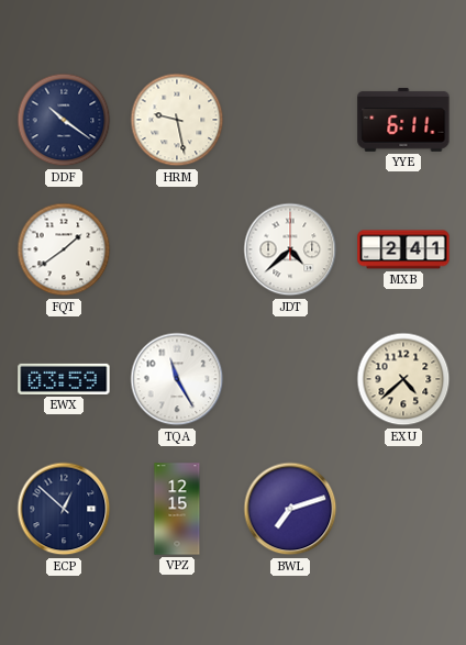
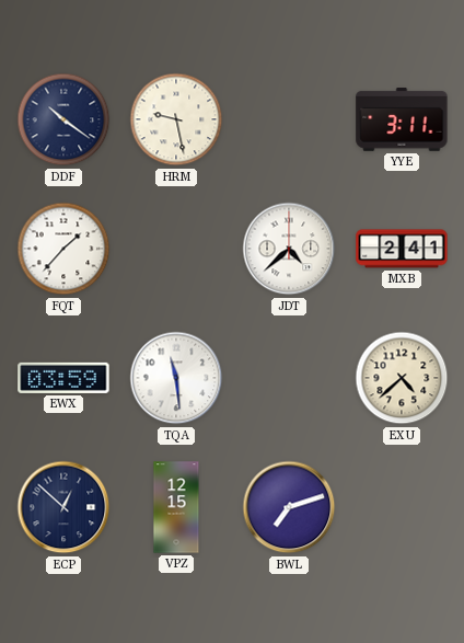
YYE: 6:11 -> 3:11
FQT: 1:39 -> 1:37
TQA: 11:25 -> 11:29
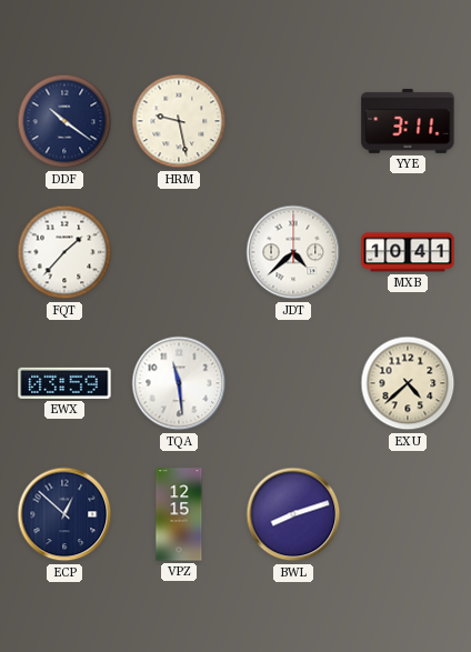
MXB: 2:41 -> 10:41
BWL: 7:12 -> 8:12
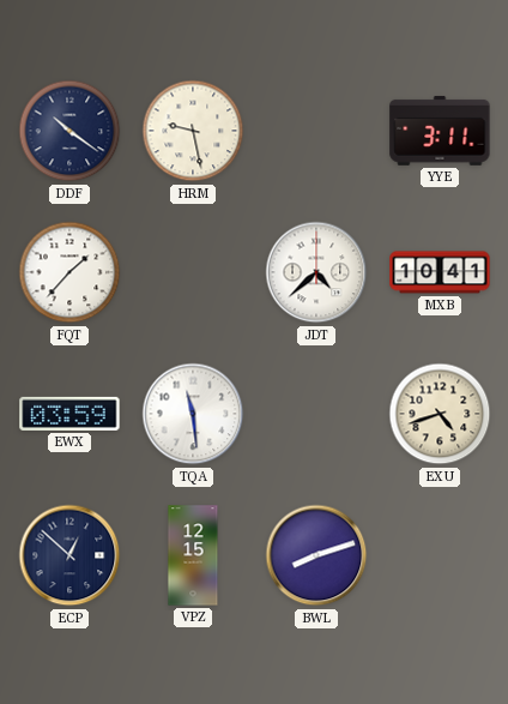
EXU: 4:38 -> 4:42
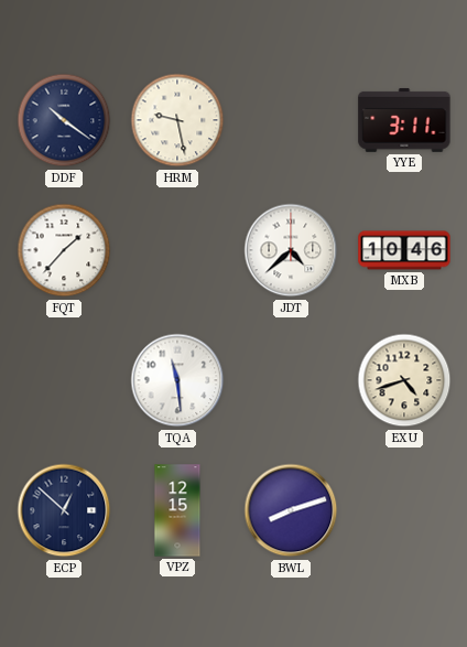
MXB: 10:41 -> 10:46
EWX: 03:59 -> none
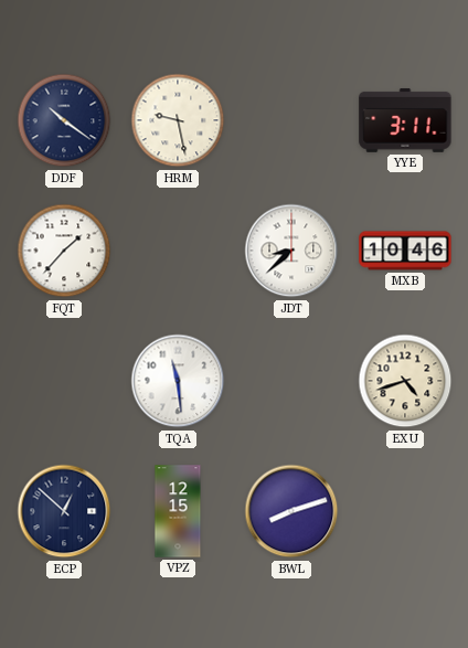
JDT: 4:38 -> 8:38
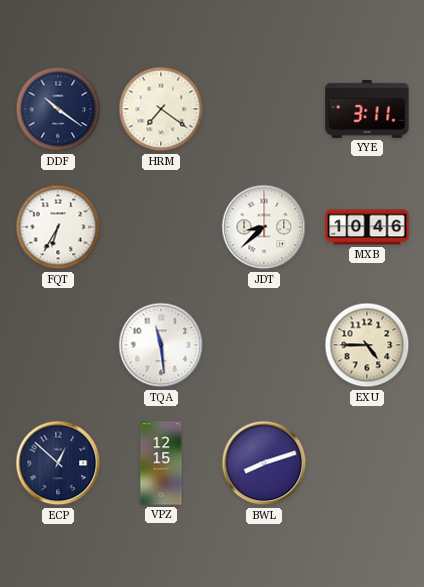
HRM: 9:28 -> 7:21
FQT: 1:37 -> 6:35
EXU: 4:42 -> 4:45
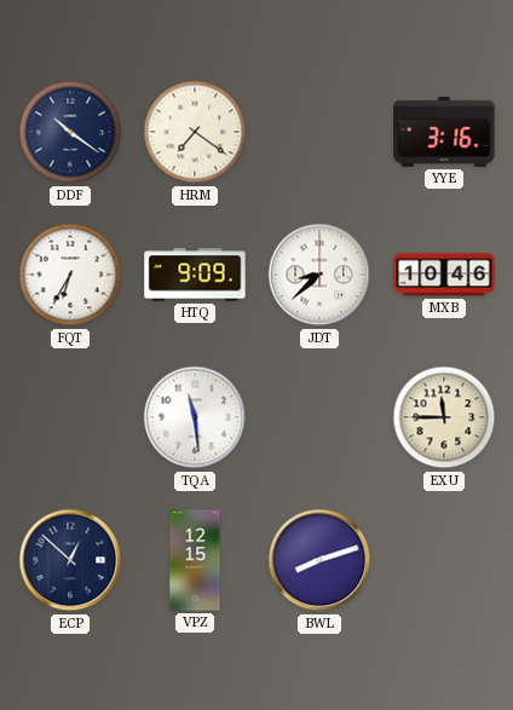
YYE: 3:11 -> 3:16
HTQ: none -> 9:09
EXU: 4:45 -> 11:45
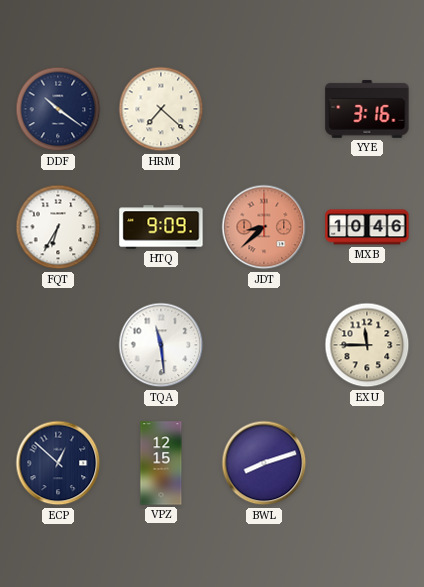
HRM: 7:21 -> 7:22
JDT dial: white -> salmon
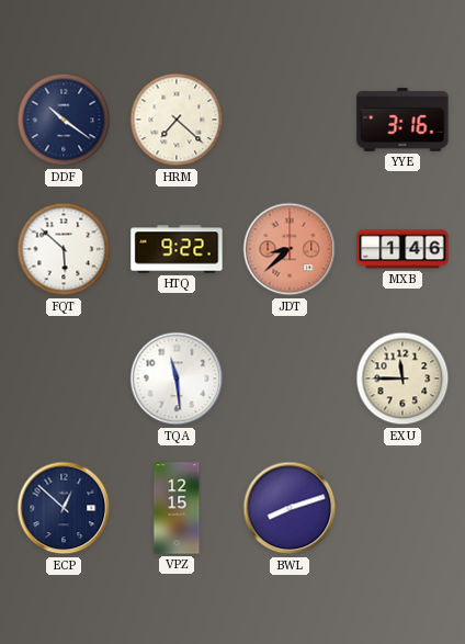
FQT: 6:35 -> 5:52
HTQ: 9:09 -> 9:22
MXB: 10:46 -> 1:46
